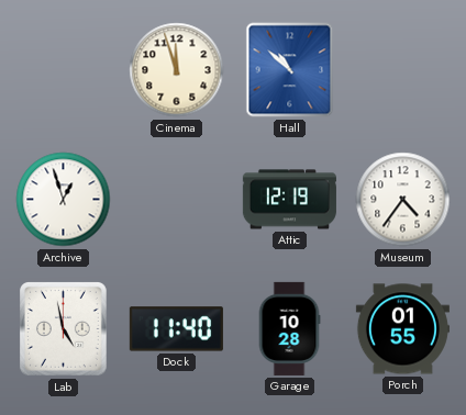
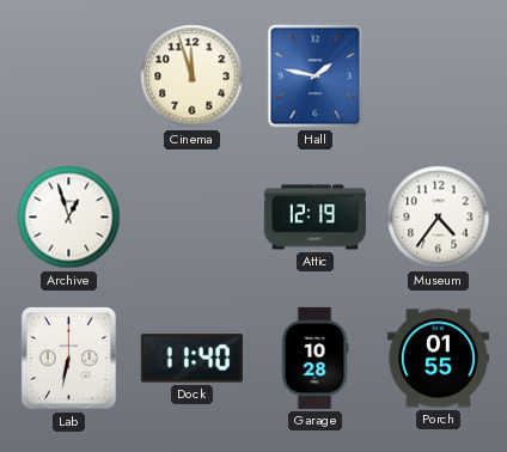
Hall: 10:52 -> 1:47
Lab: 4:58 -> 6:32
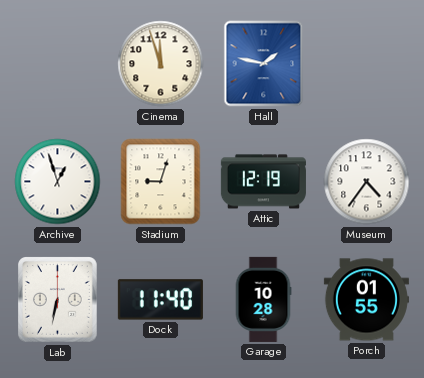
Stadium: none -> 9:03
